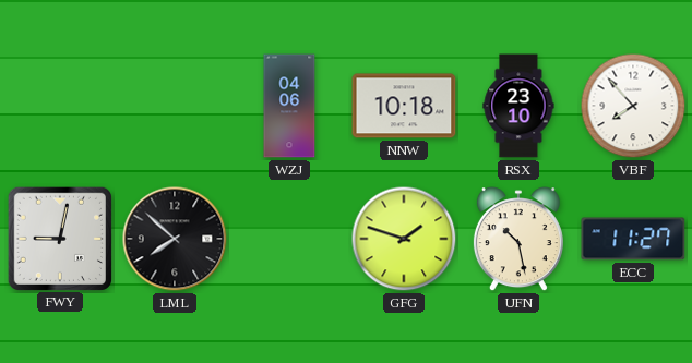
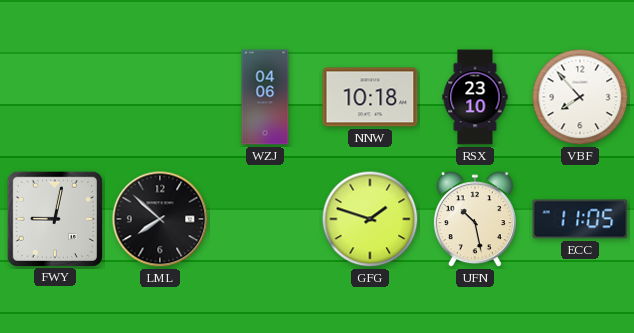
ECC: 11:27 -> 11:05
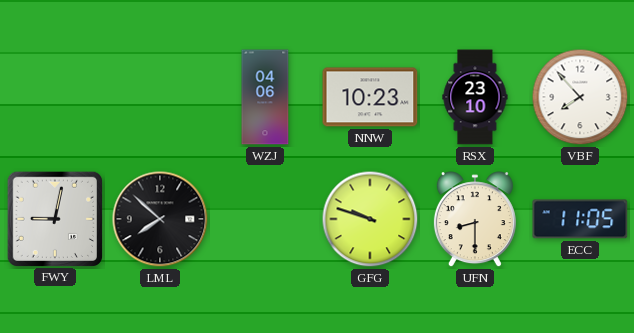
NNW: 10:18 -> 10:23
GFG: 1:48 -> 9:48
UFN: 10:28 -> 8:30
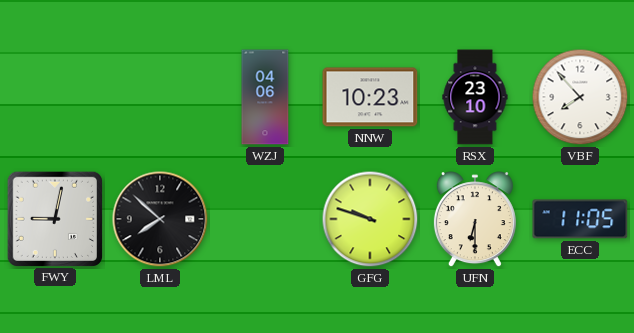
UFN: 8:30 -> 6:30
